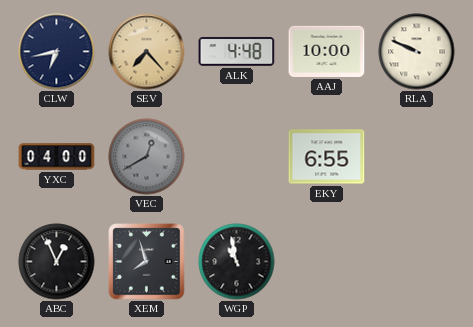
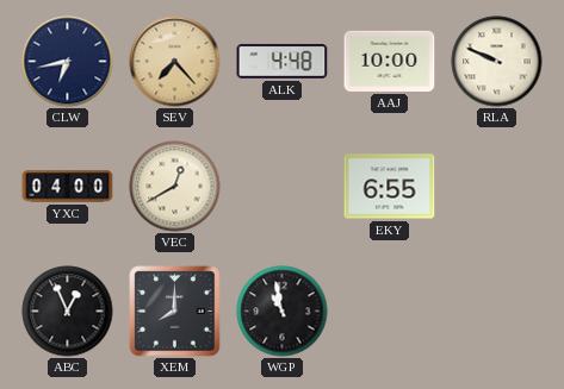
VEC dial: grey -> cream
XEM: 7:57 -> 8:00
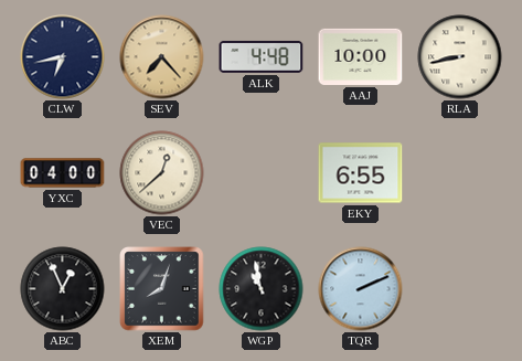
RLA: 9:49 -> 8:43
VEC: 12:40 -> 12:38
XEM: 8:00 -> 8:03
TQR: none -> 2:11
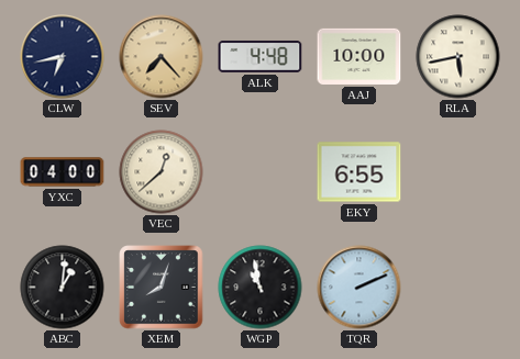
RLA: 8:43 -> 5:43
ABC: 12:56 -> 1:01
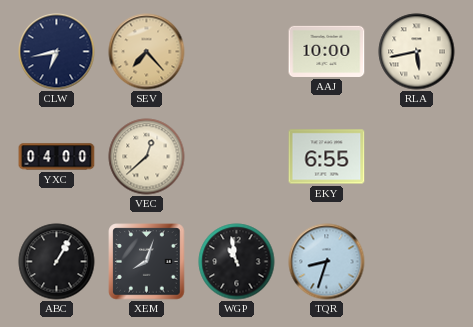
ALK: 4:48 -> none
ABC: 1:01 -> 1:05
TQR: 2:11 -> 8:33
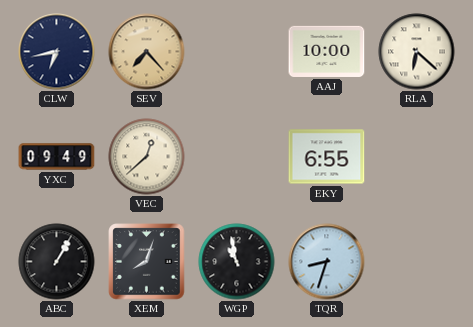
RLA: 5:43 -> 6:22
YXC: 04:00 -> 09:49
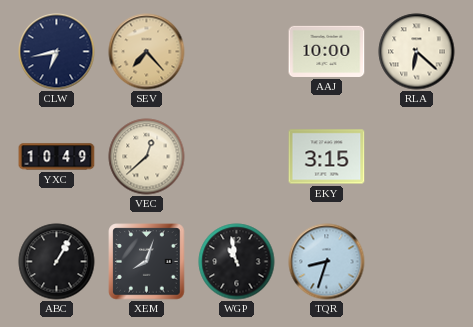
YXC: 09:49 -> 10:49
EKY: 6:55 -> 3:15
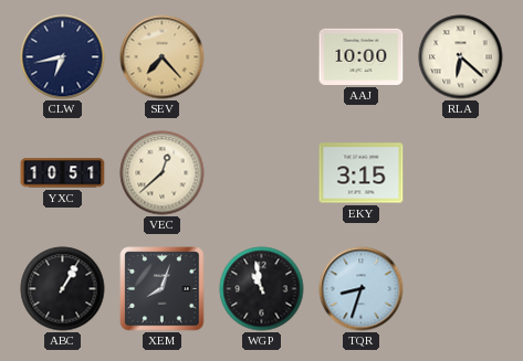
YXC: 10:49 -> 10:51
